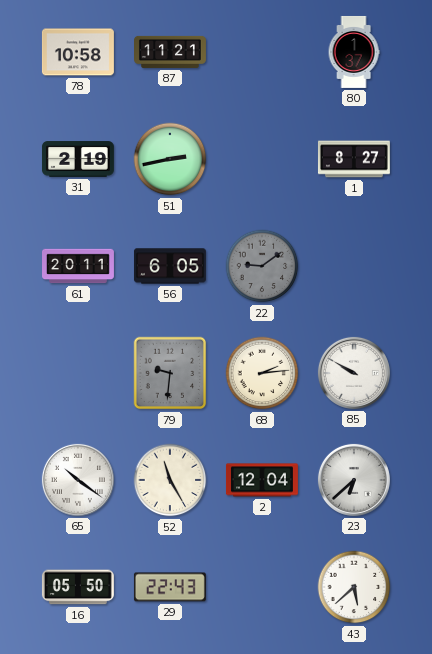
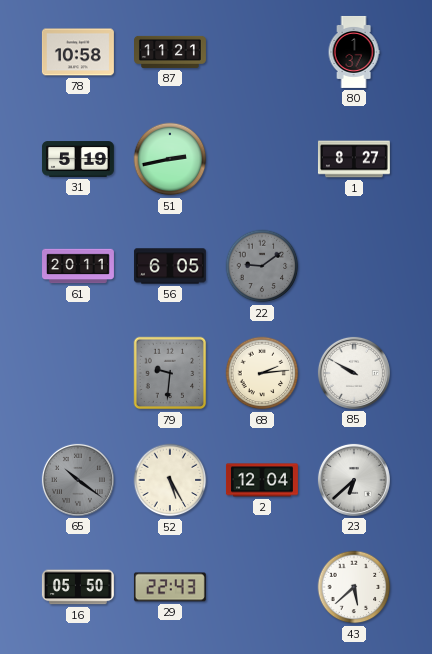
31: 2:19 -> 5:19
65 dial: white -> grey
52: 11:25 -> 5:25
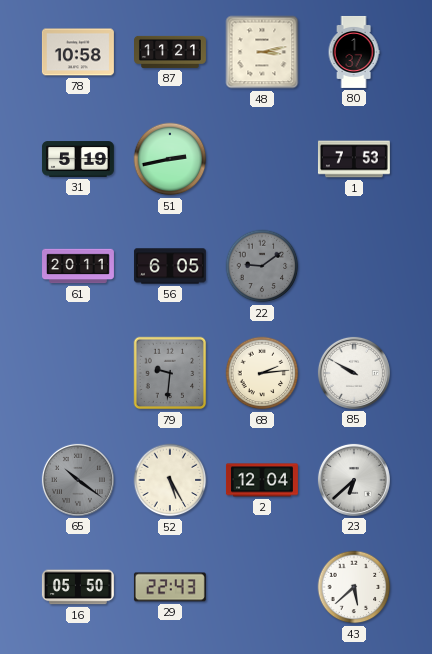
48: none -> 3:13
1: 8:27 -> 7:53
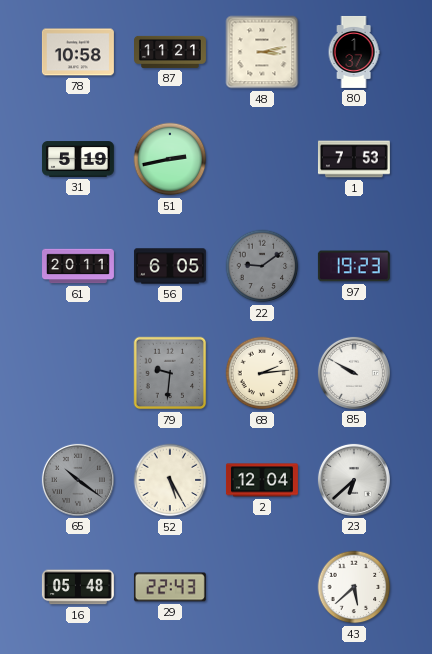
97: none -> 19:23
16: 05:50 -> 05:48
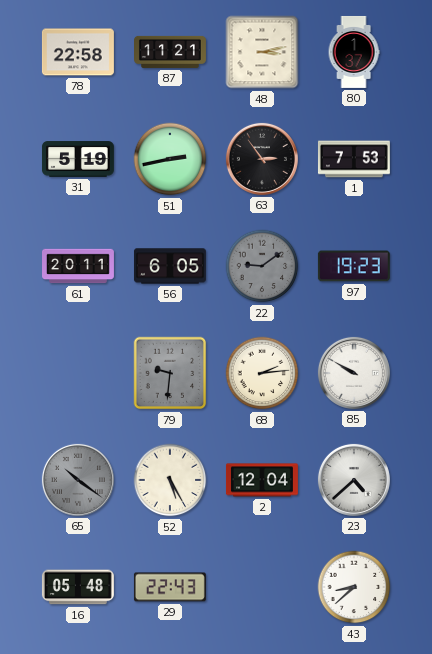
78: 10:58 -> 22:58
63: none -> 2:54
23: 6:38 -> 4:38
43: 5:38 -> 8:38
